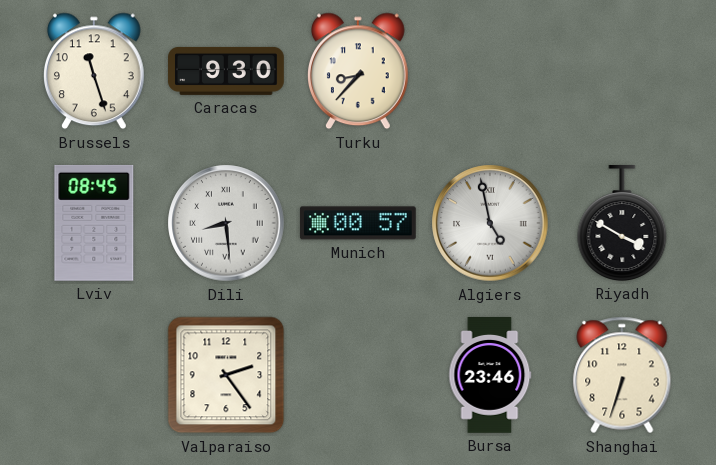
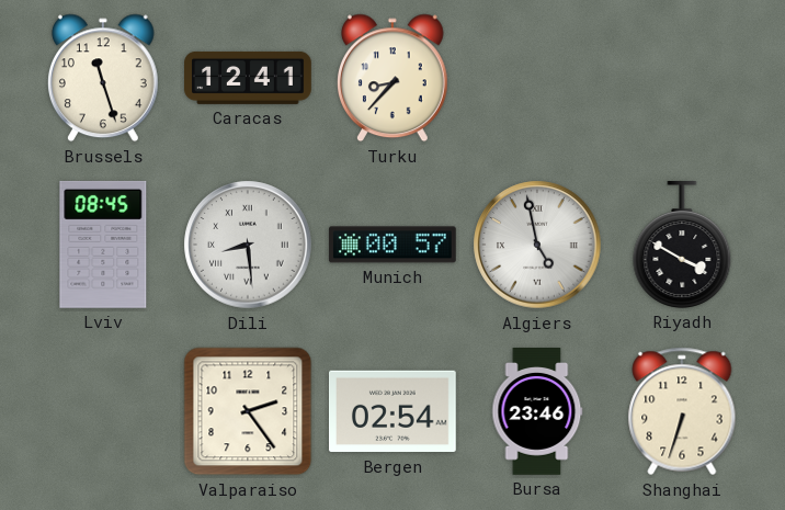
Caracas: 9:30 -> 12:41
Bergen: none -> 02:54
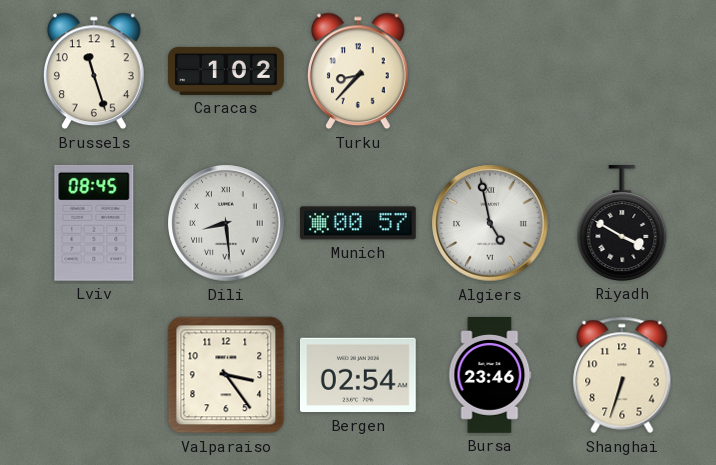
Caracas: 12:41 -> 1:02
Valparaiso: 2:24 -> 3:24
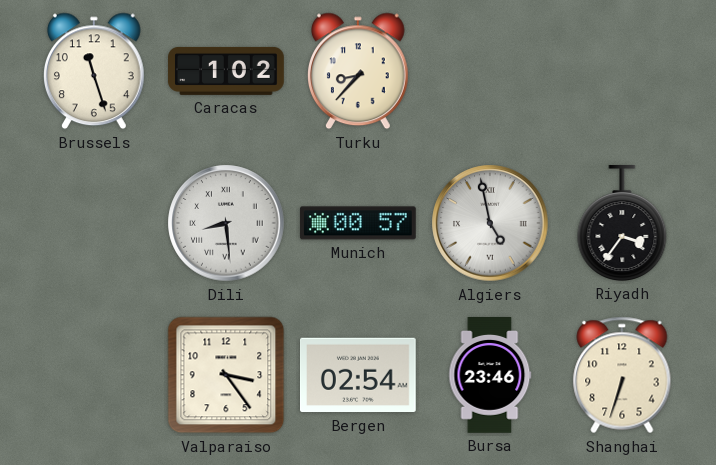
Lviv: 08:45 -> none
Riyadh: 3:50 -> 3:36
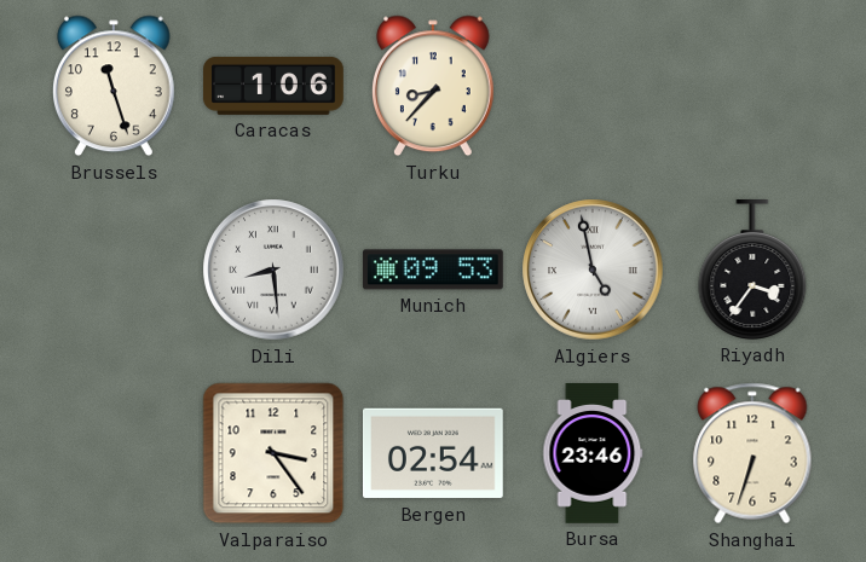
Caracas: 1:02 -> 1:06
Munich: 00:57 -> 09:53
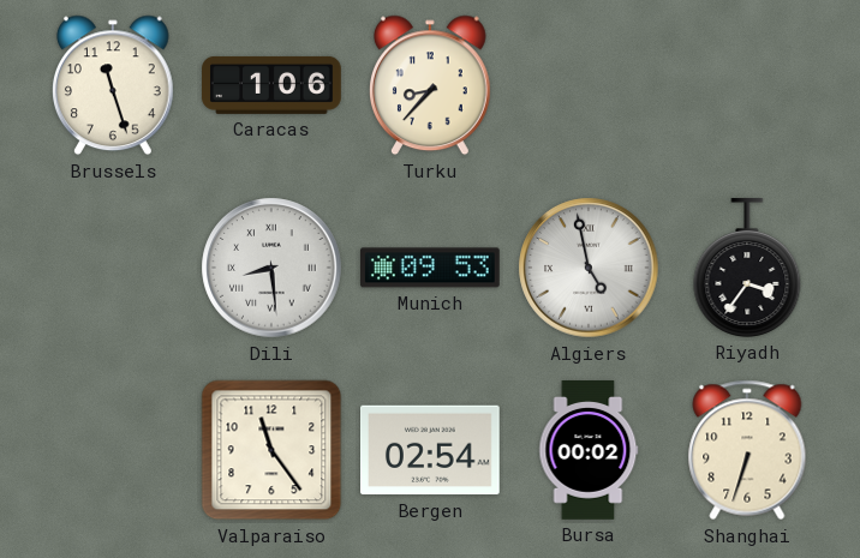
Valparaiso: 3:24 -> 11:24
Bursa: 23:46 -> 00:02
